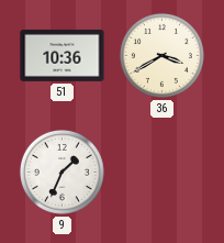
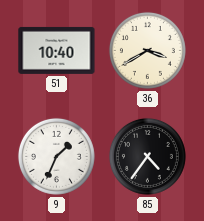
51: 10:36 -> 10:40
85: none -> 4:36
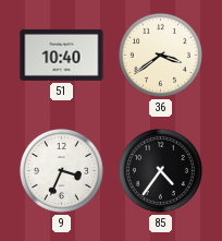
36: 3:40 -> 3:39
9: 1:34 -> 3:34
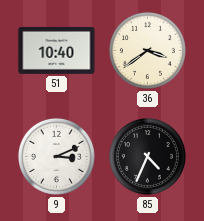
9: 3:34 -> 3:11
85: 4:36 -> 4:34
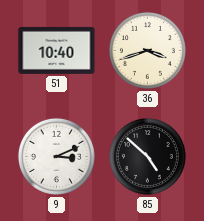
36: 3:39 -> 3:42
85: 4:34 -> 4:52
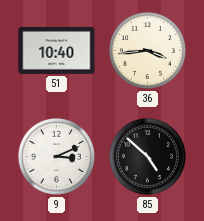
36: 3:42 -> 3:44
